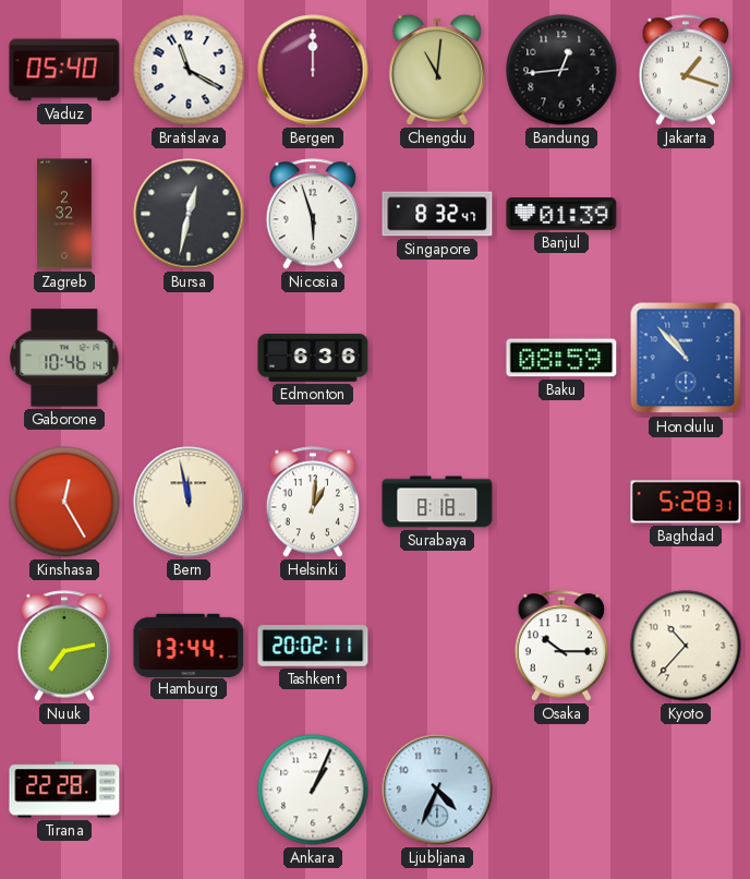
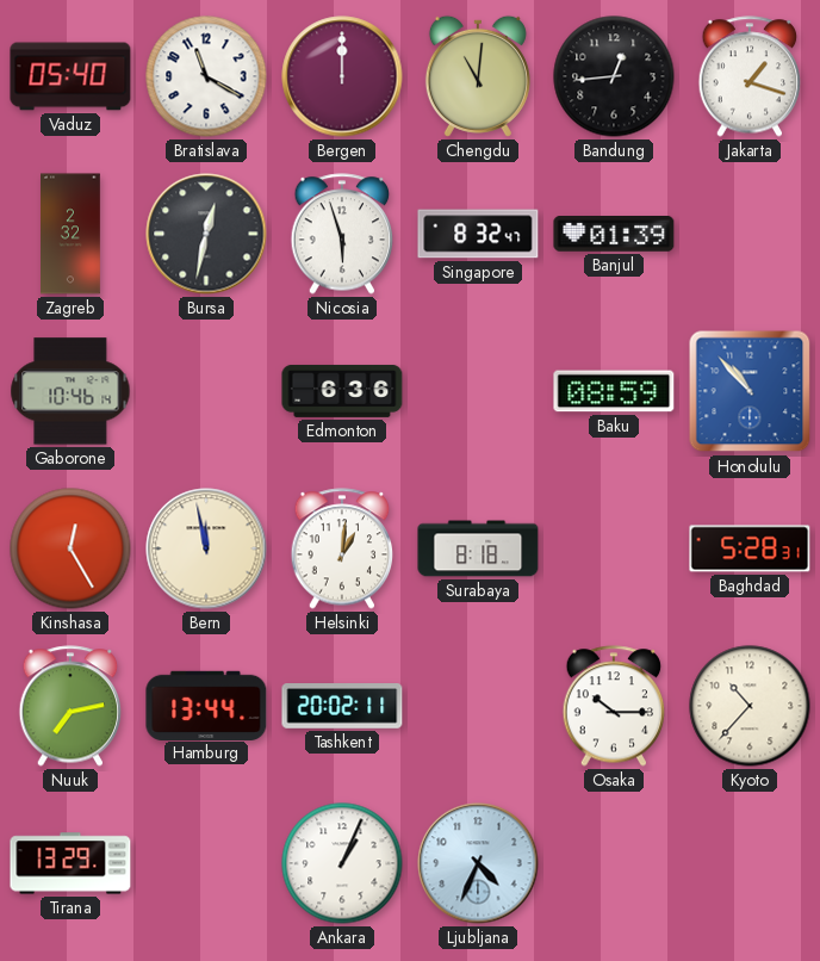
Tirana: 22:28 -> 13:29
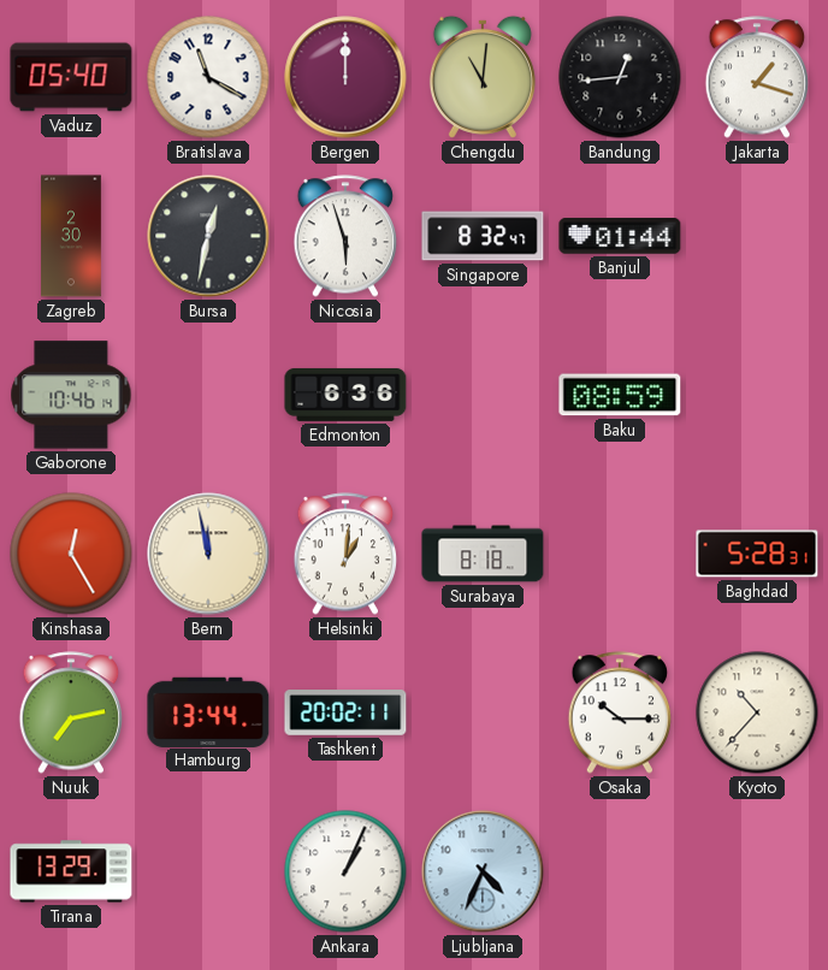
Zagreb: 2:32 -> 2:30
Banjul: 01:39 -> 01:44
Honolulu: 10:53 -> none
